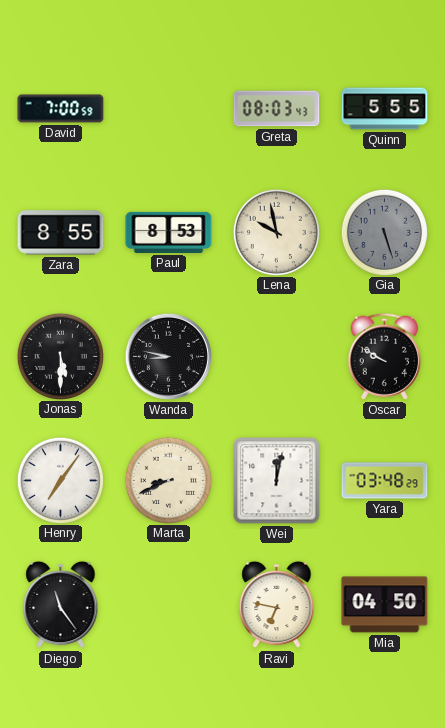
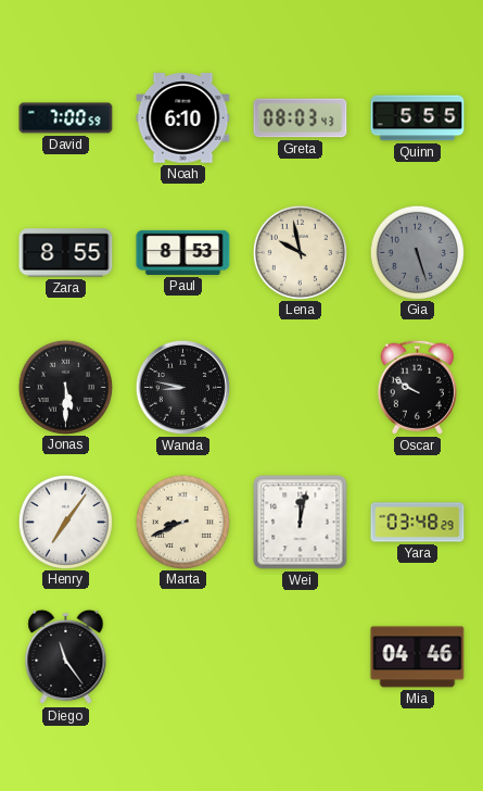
Noah: none -> 6:10
Ravi: 6:47 -> none
Mia: 04:50 -> 04:46
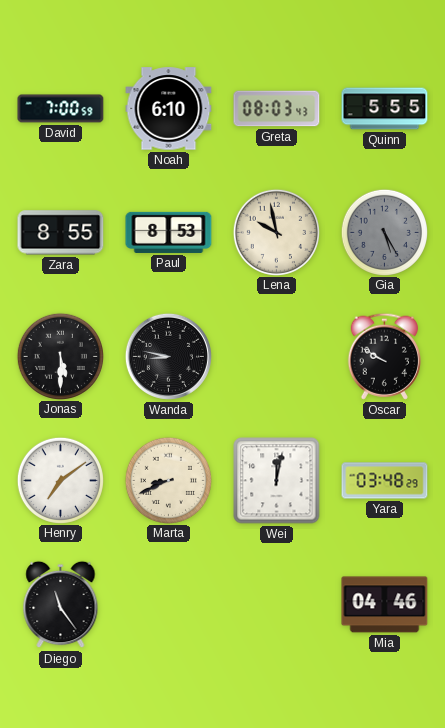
Gia: 5:27 -> 5:25
Henry: 7:06 -> 7:09
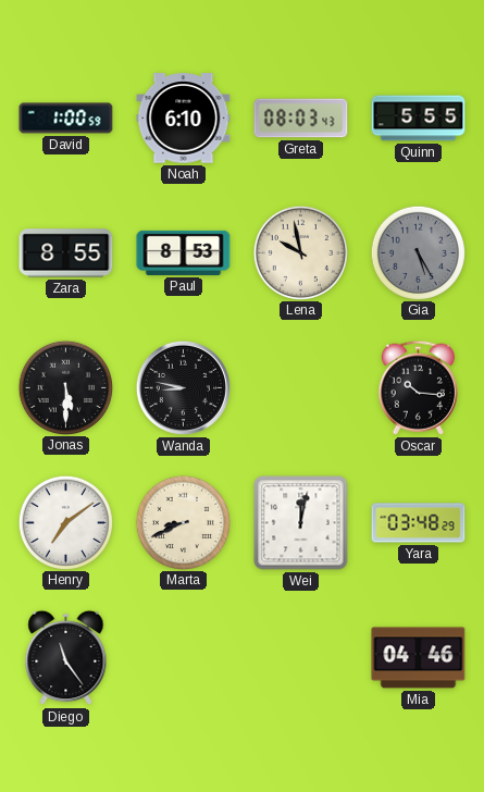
David: 7:00 -> 1:00
Oscar: 9:50 -> 10:16
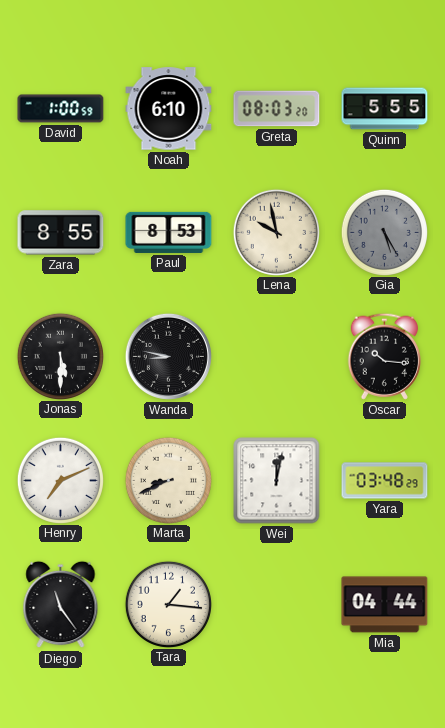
Greta: 08:03:43 -> 08:03:20
Henry: 7:09 -> 7:11
Tara: none -> 1:16
Mia: 04:46 -> 04:44
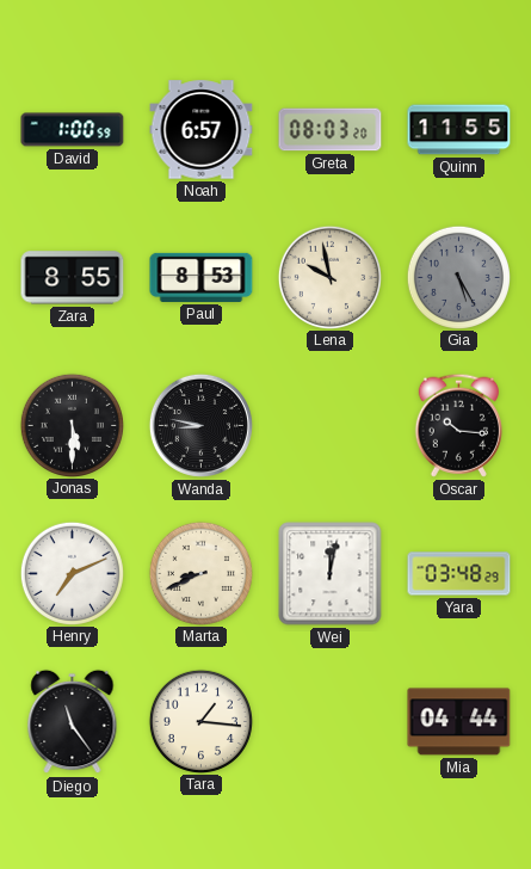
Noah: 6:10 -> 6:57
Quinn: 5:55 -> 11:55
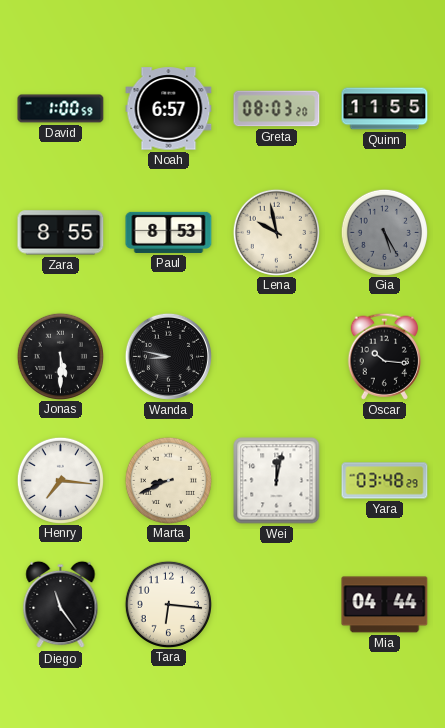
Henry: 7:11 -> 7:16
Tara: 1:16 -> 6:16
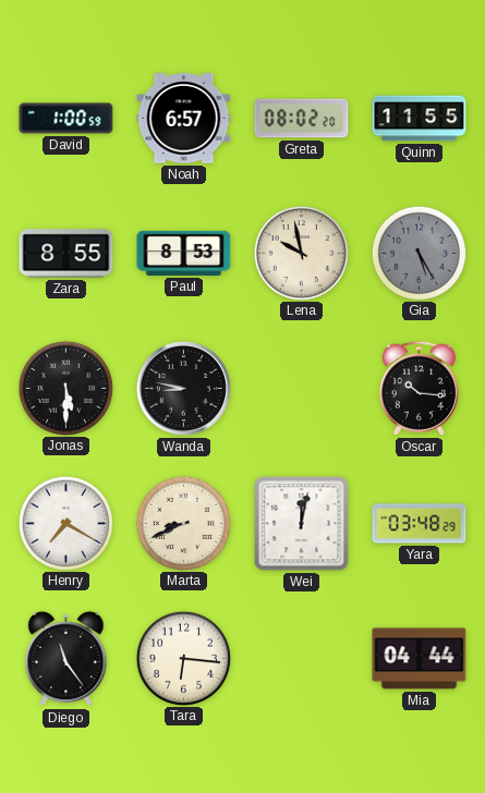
Greta: 08:03 -> 08:02
Henry: 7:16 -> 7:20
